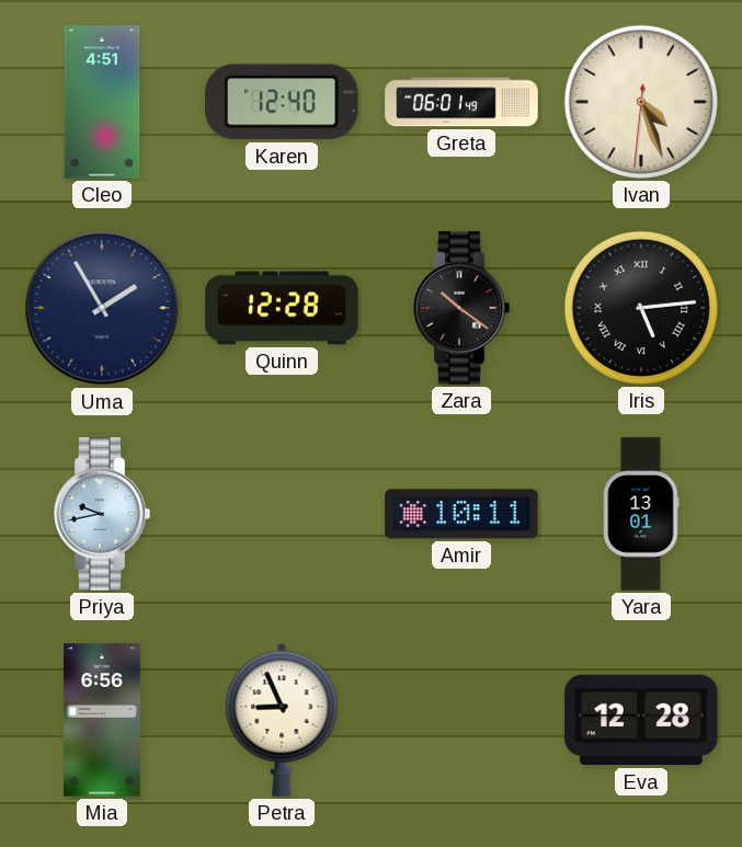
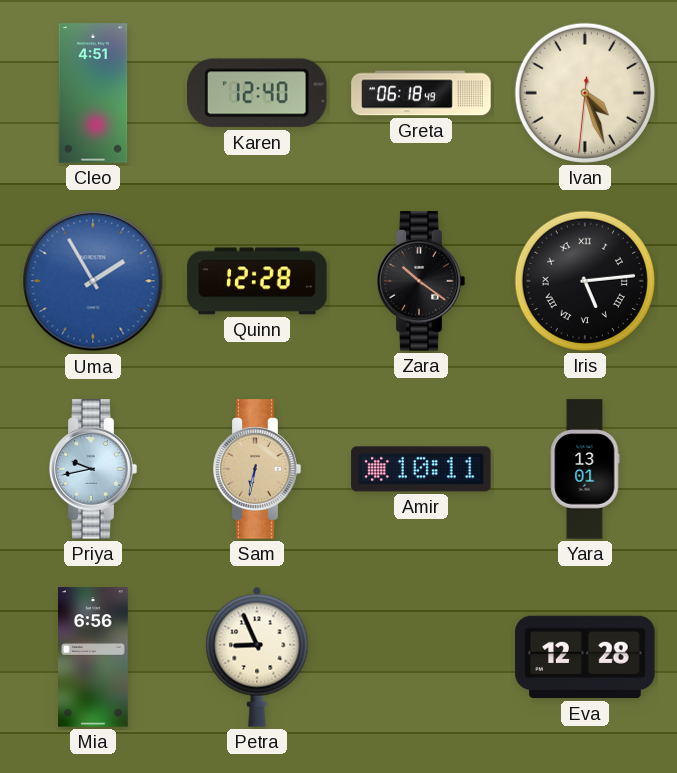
Greta: 06:01 -> 06:18
Uma dial: navy -> blue
Sam: none -> 6:32
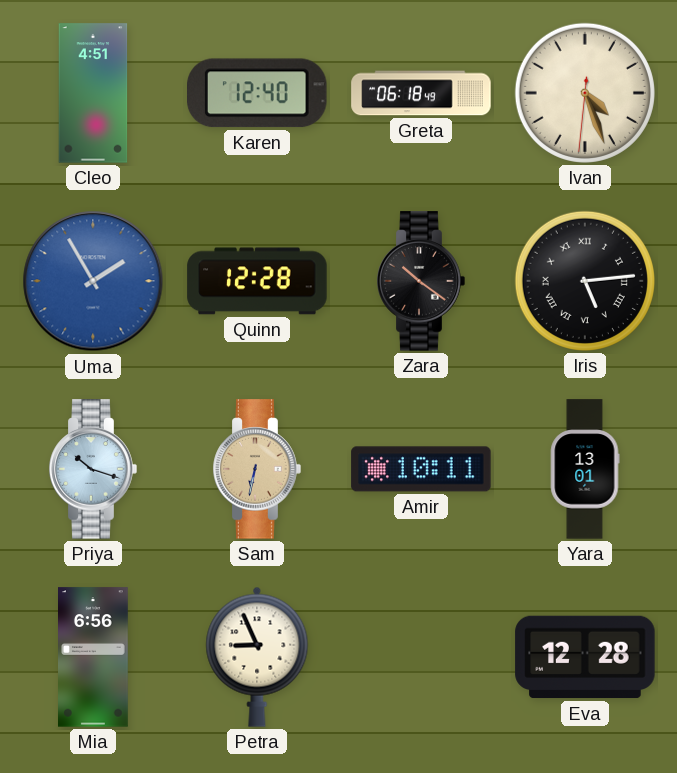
Priya: 9:43 -> 10:18
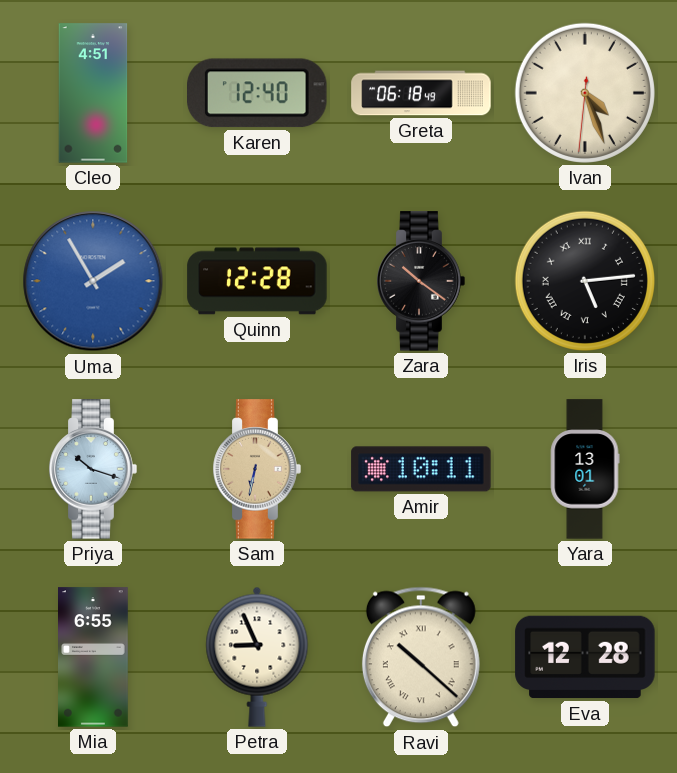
Mia: 6:56 -> 6:55
Ravi: none -> 10:22
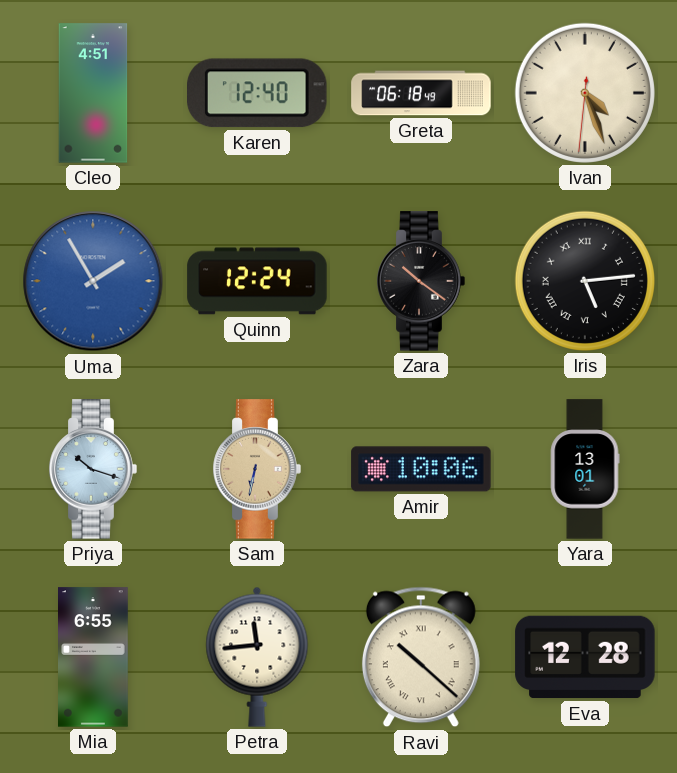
Quinn: 12:28 -> 12:24
Amir: 10:11 -> 10:06
Petra: 8:56 -> 11:44
